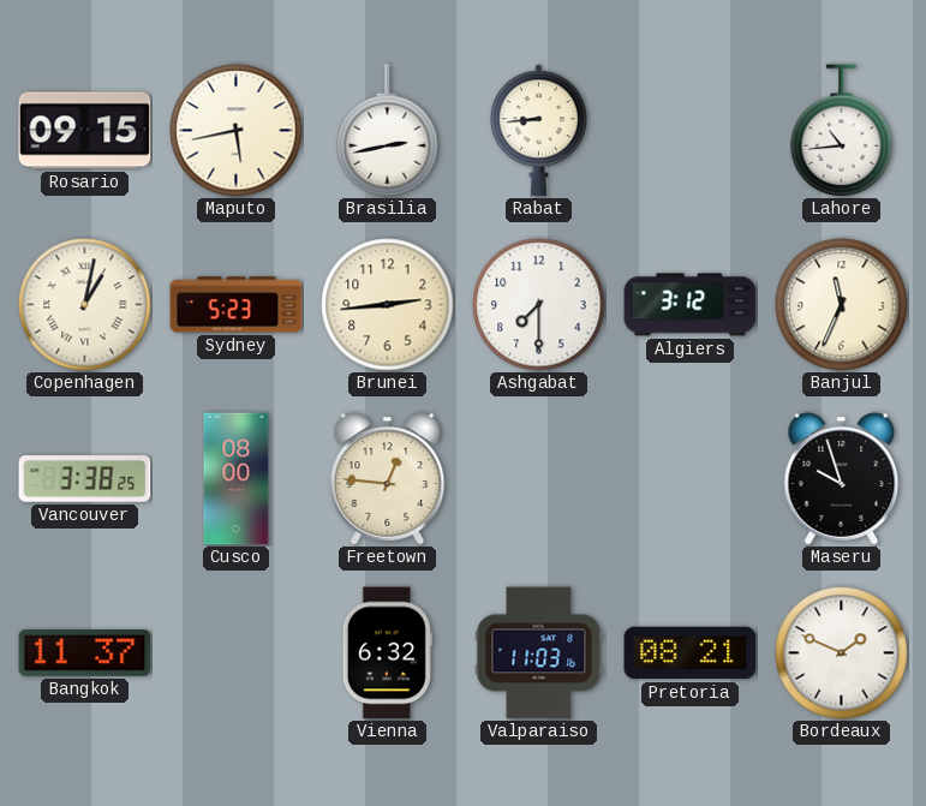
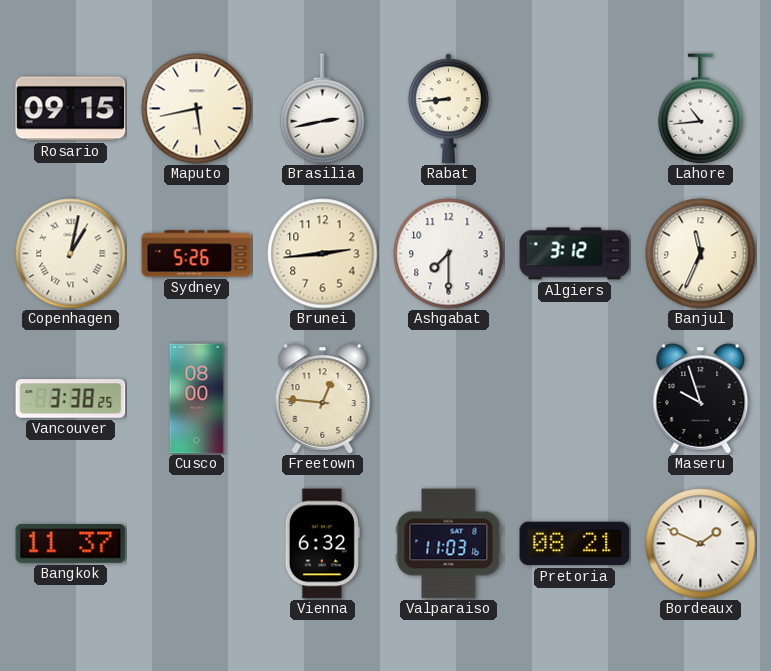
Sydney: 5:23 -> 5:26
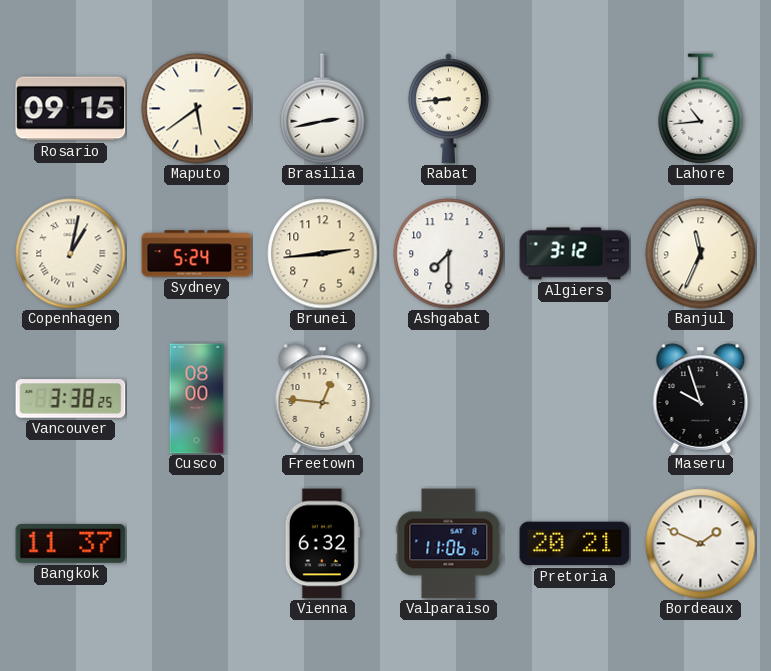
Maputo: 5:43 -> 5:39
Sydney: 5:26 -> 5:24
Valparaiso: 11:03 -> 11:06
Pretoria: 08:21 -> 20:21
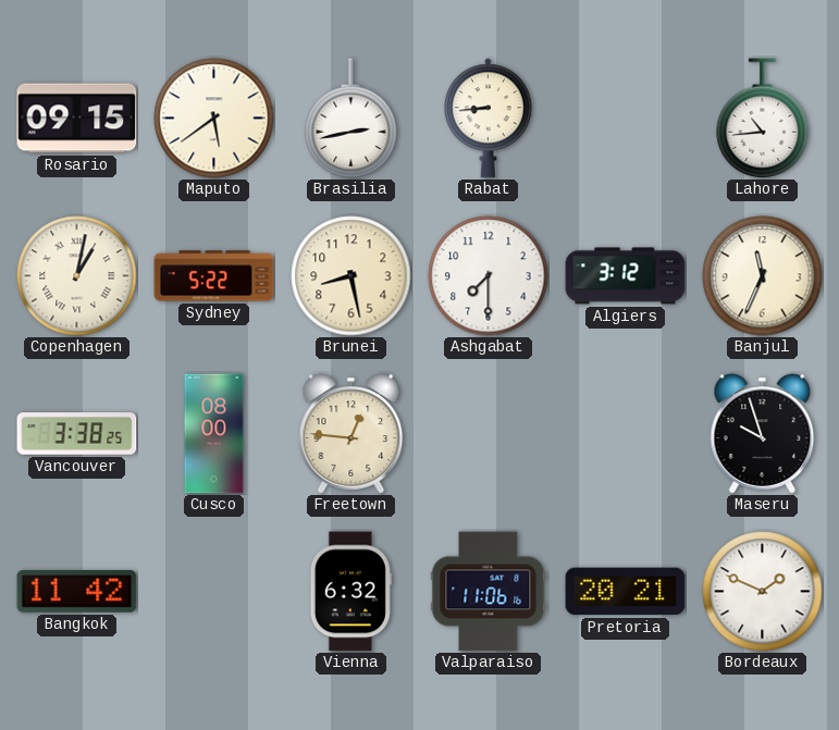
Sydney: 5:24 -> 5:22
Brunei: 2:44 -> 8:28
Bangkok: 11:37 -> 11:42
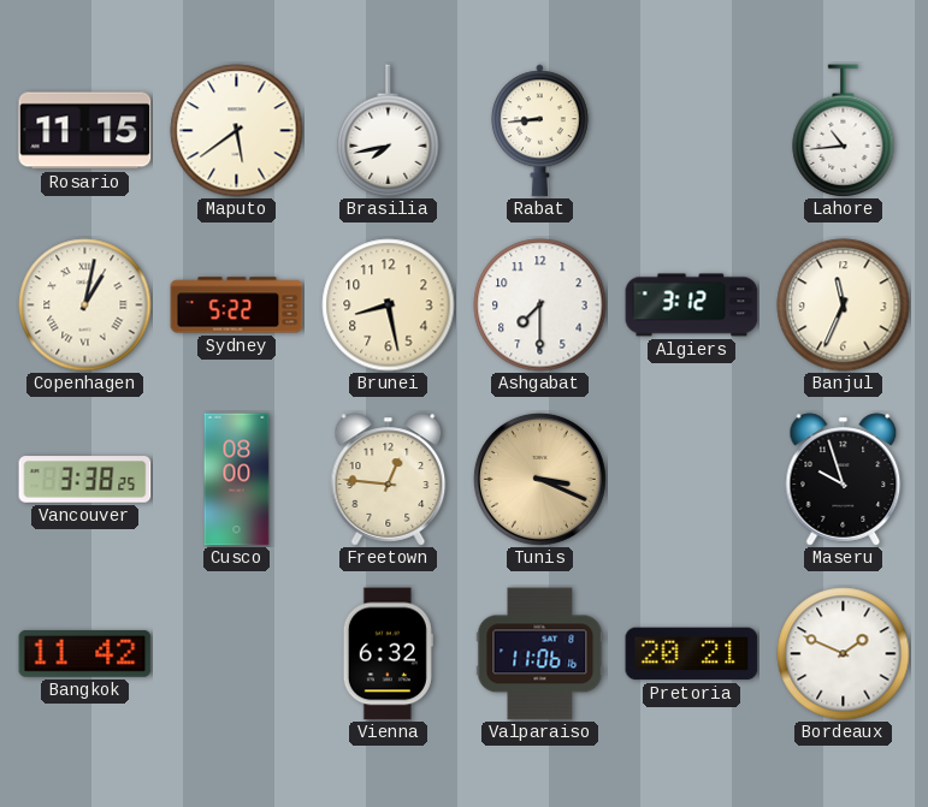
Rosario: 09:15 -> 11:15
Brasilia: 2:43 -> 7:43
Tunis: none -> 3:19
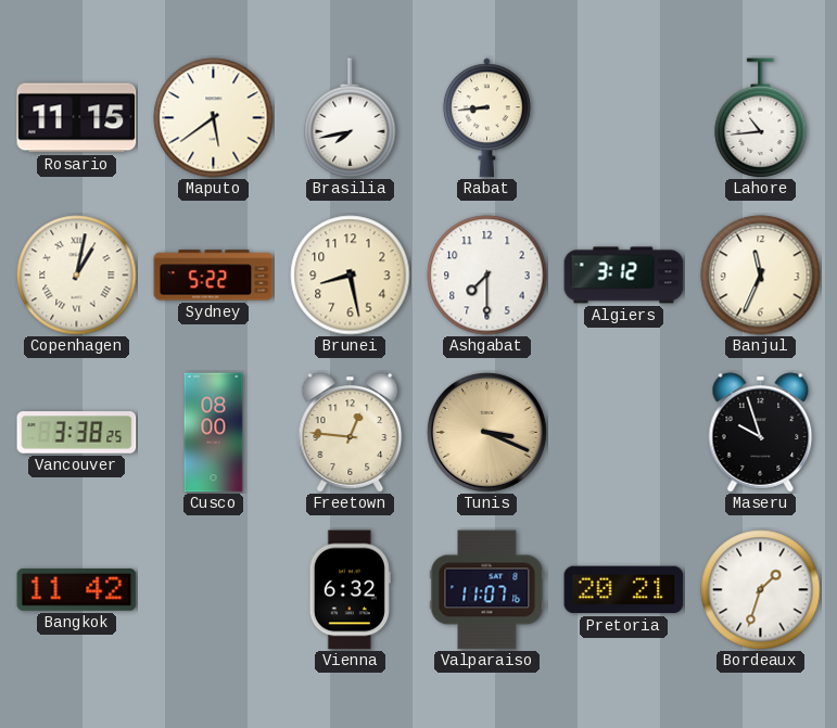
Valparaiso: 11:06 -> 11:07
Bordeaux: 1:49 -> 1:33
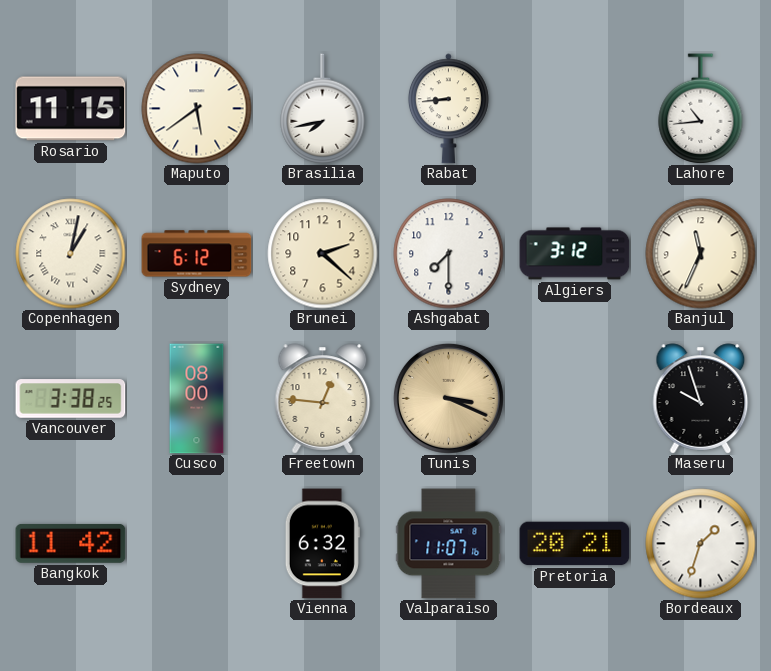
Sydney: 5:22 -> 6:12
Brunei: 8:28 -> 2:22
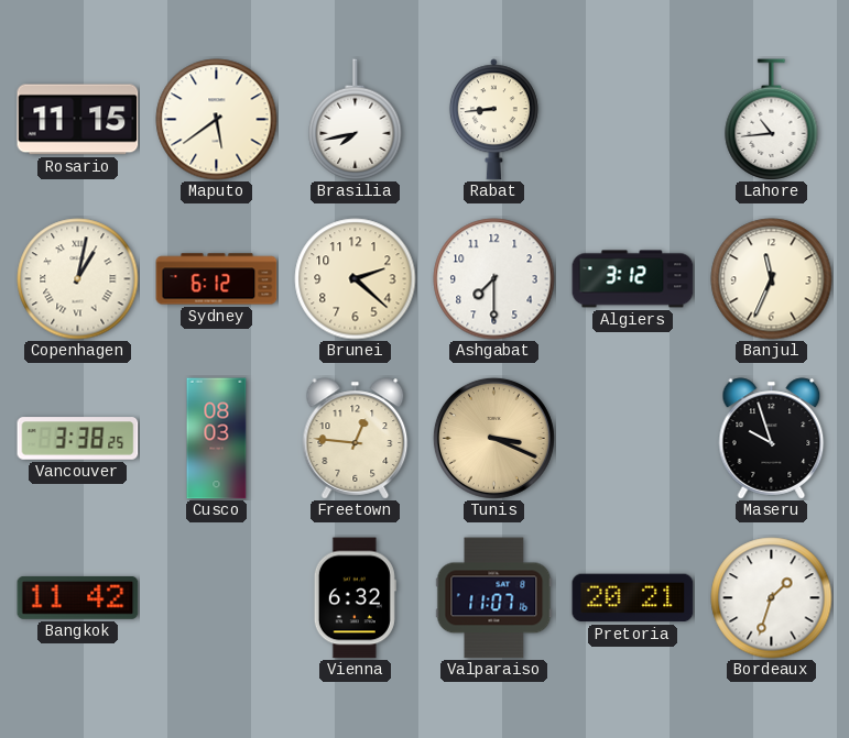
Cusco: 08:00 -> 08:03
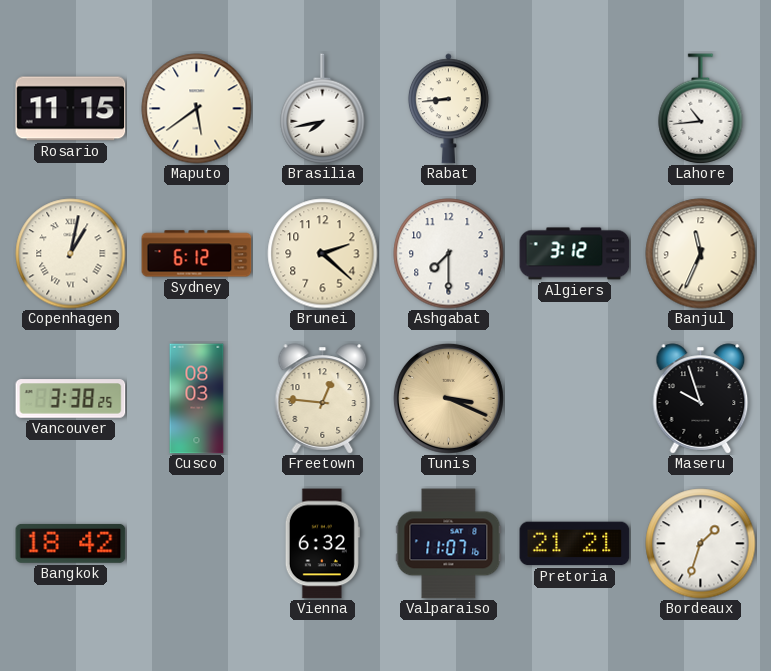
Bangkok: 11:42 -> 18:42
Pretoria: 20:21 -> 21:21
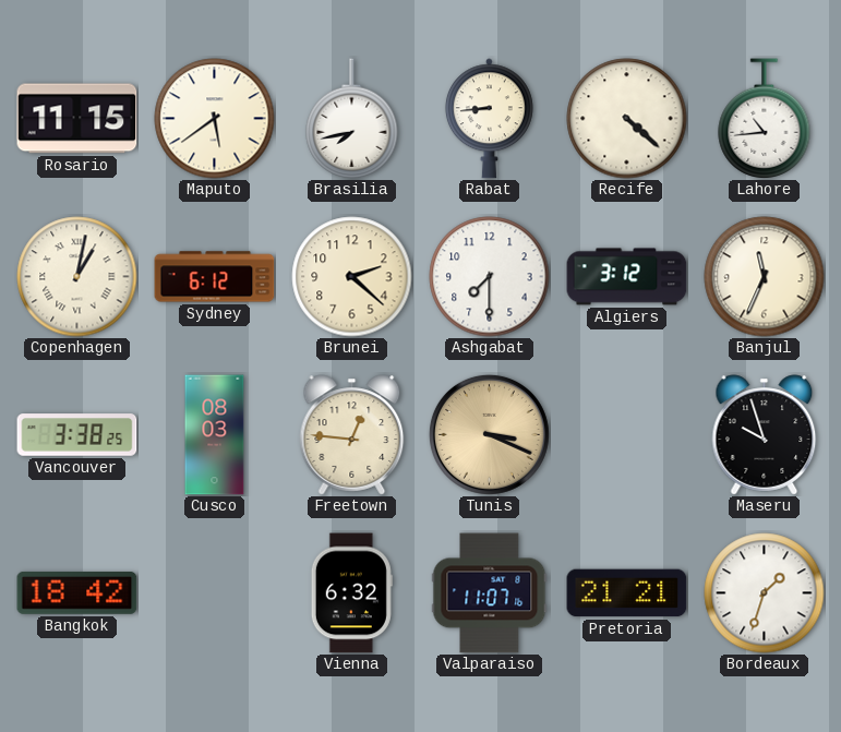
Recife: none -> 4:22
